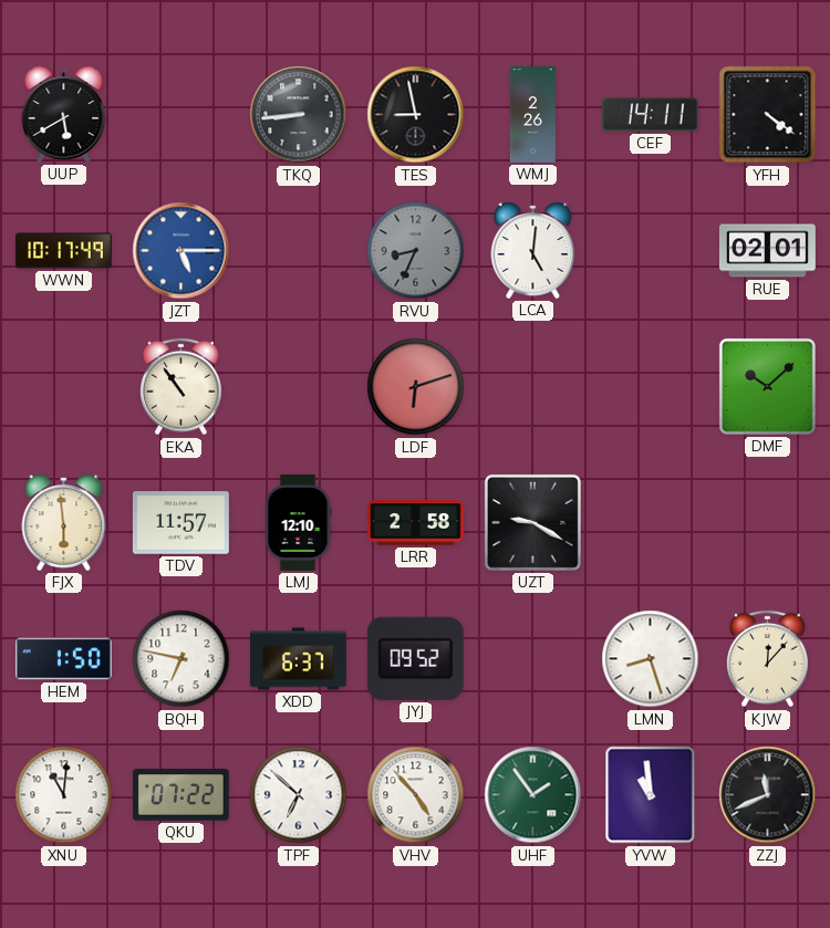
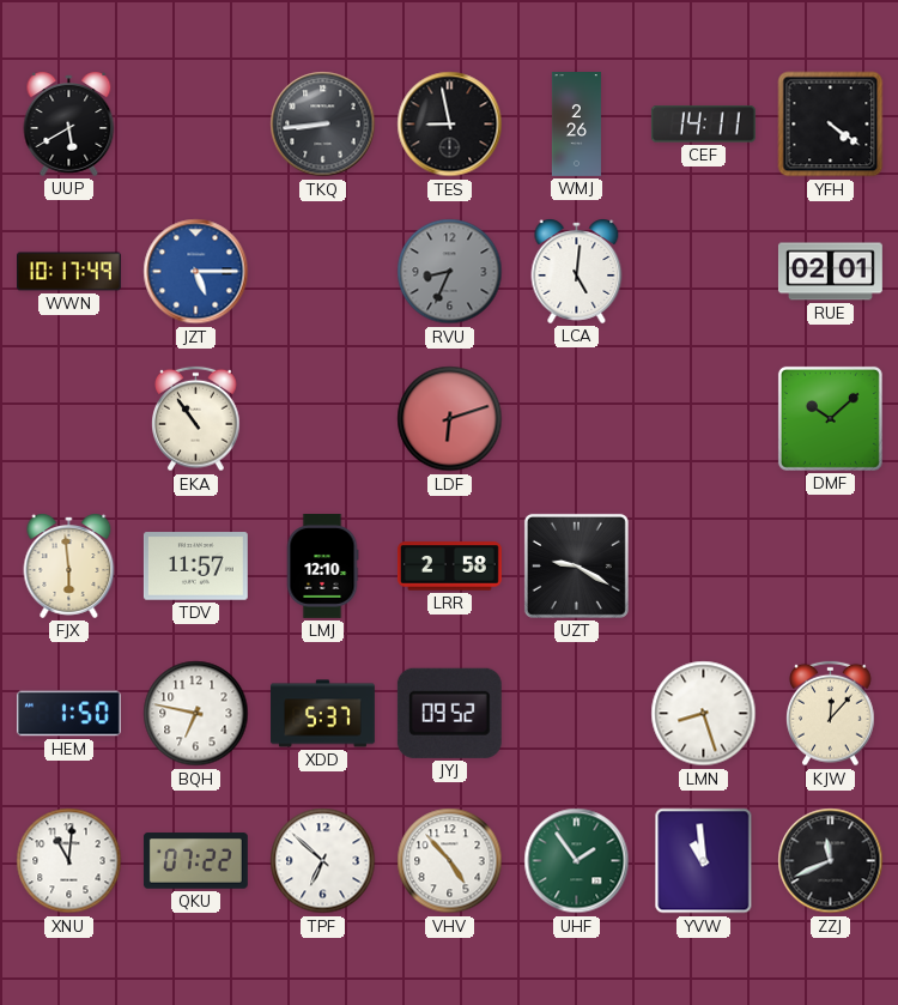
XDD: 6:37 -> 5:37
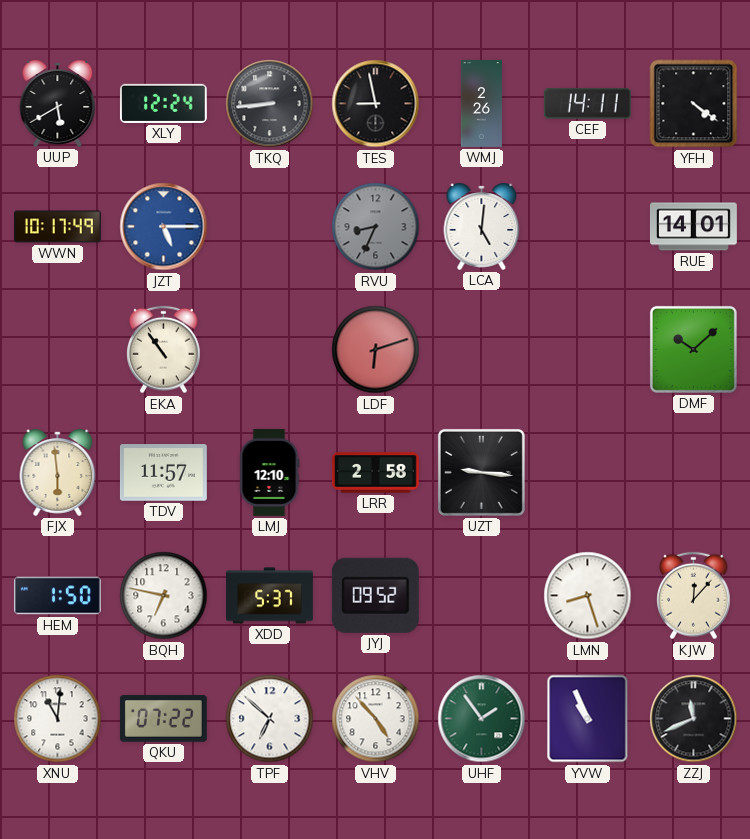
XLY: none -> 12:24
RUE: 02:01 -> 14:01
UZT: 9:20 -> 9:16
YVW: 10:59 -> 10:56
